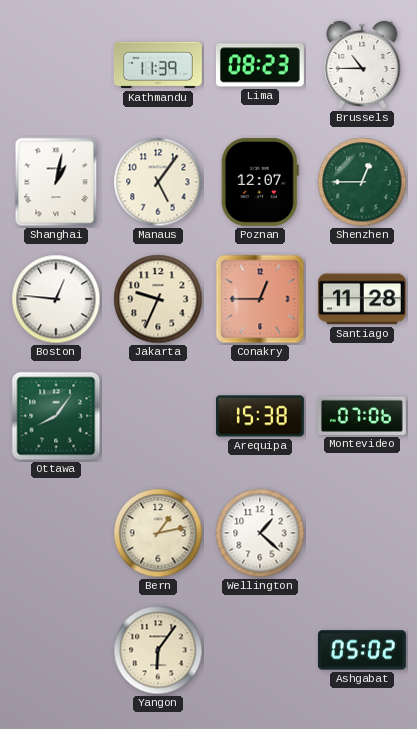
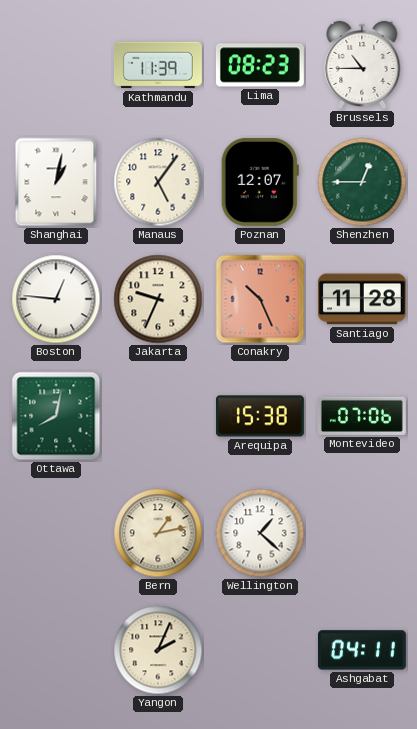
Conakry: 12:45 -> 10:26
Ottawa: 8:06 -> 8:02
Yangon: 6:06 -> 2:04
Ashgabat: 05:02 -> 04:11
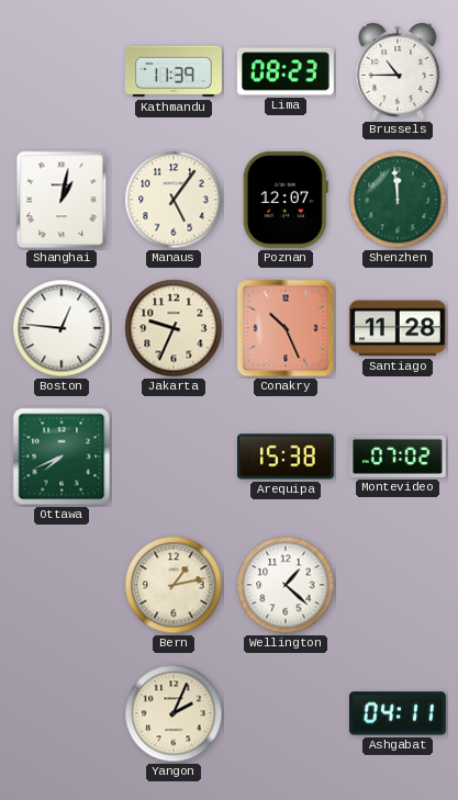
Shenzhen: 12:45 -> 11:59
Ottawa: 8:02 -> 7:41
Montevideo: 07:06 -> 07:02
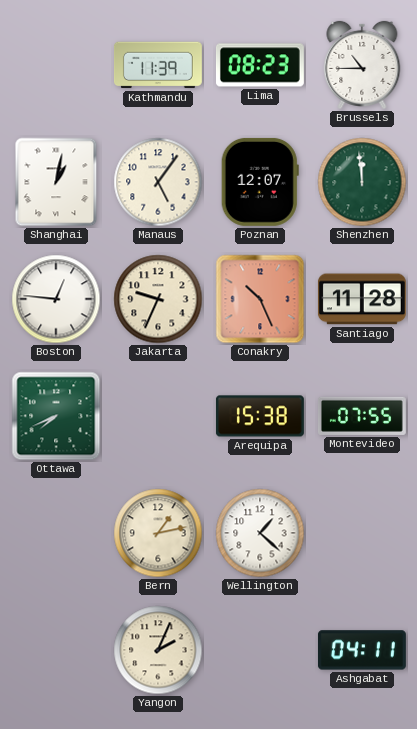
Montevideo: 07:02 -> 07:55
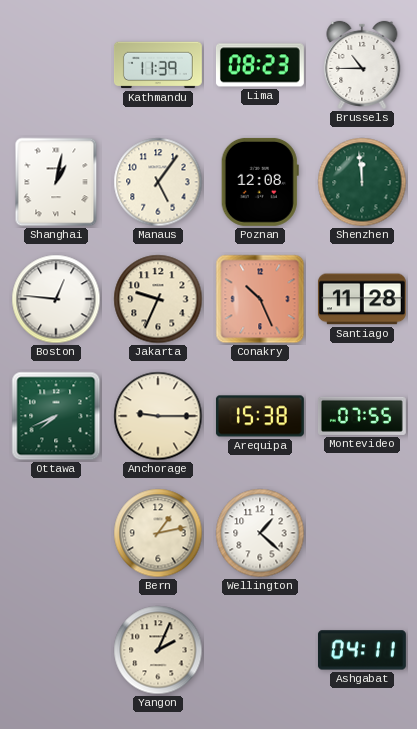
Poznan: 12:07 -> 12:08
Anchorage: none -> 9:15
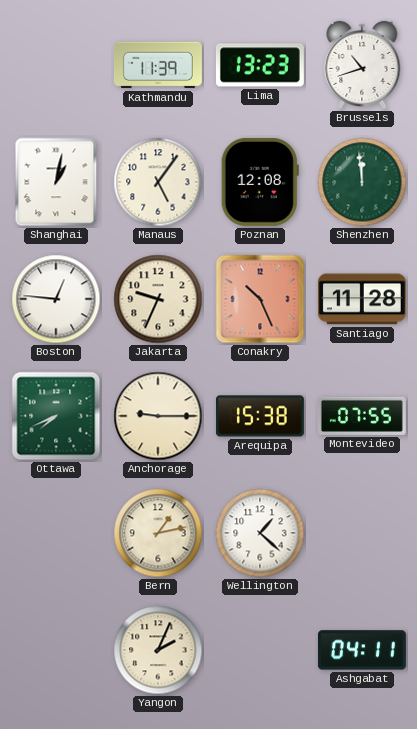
Lima: 08:23 -> 13:23
Brussels: 10:45 -> 10:42
